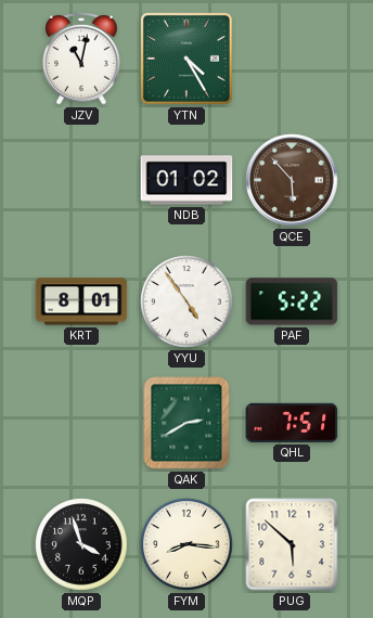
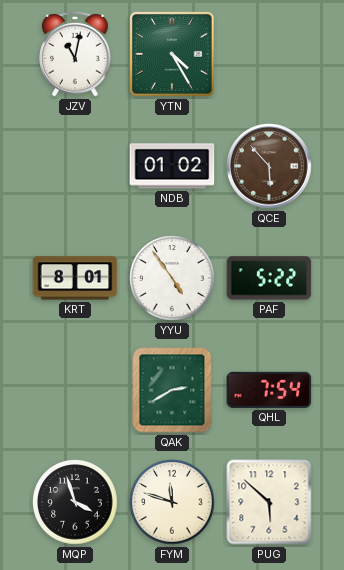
QHL: 7:51 -> 7:54
FYM: 8:16 -> 11:48
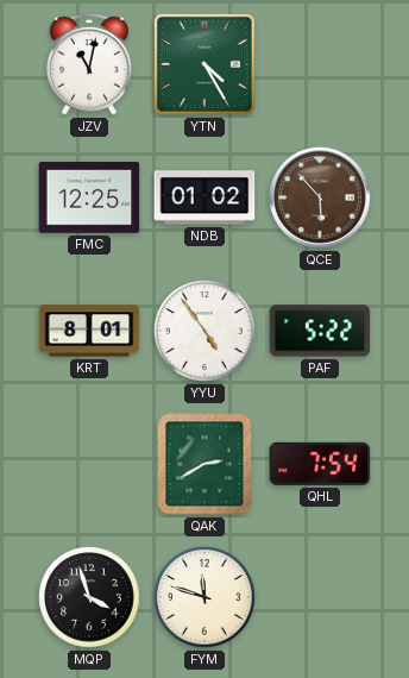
FMC: none -> 12:25
PUG: 5:52 -> none
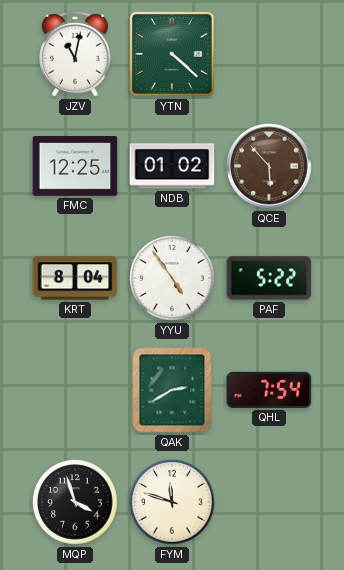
YTN: 4:25 -> 4:22
KRT: 8:01 -> 8:04
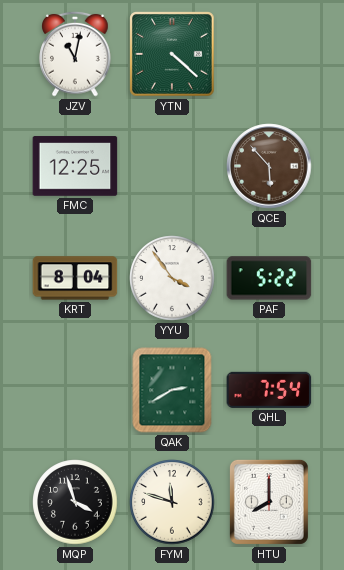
NDB: 01:02 -> none
YYU: 4:54 -> 3:54
HTU: none -> 8:00
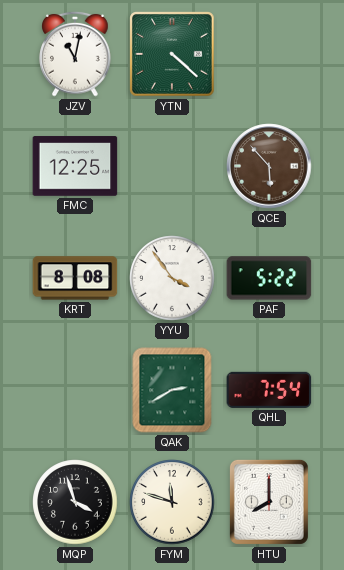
KRT: 8:04 -> 8:08
